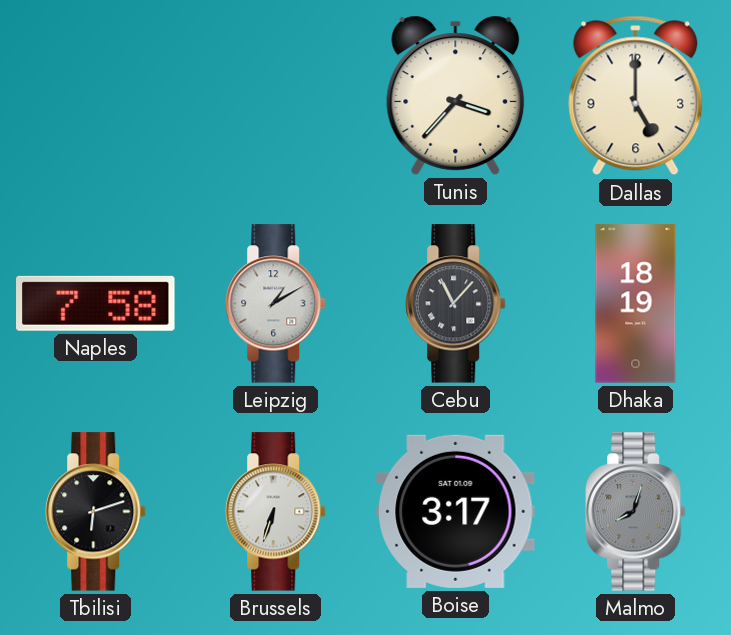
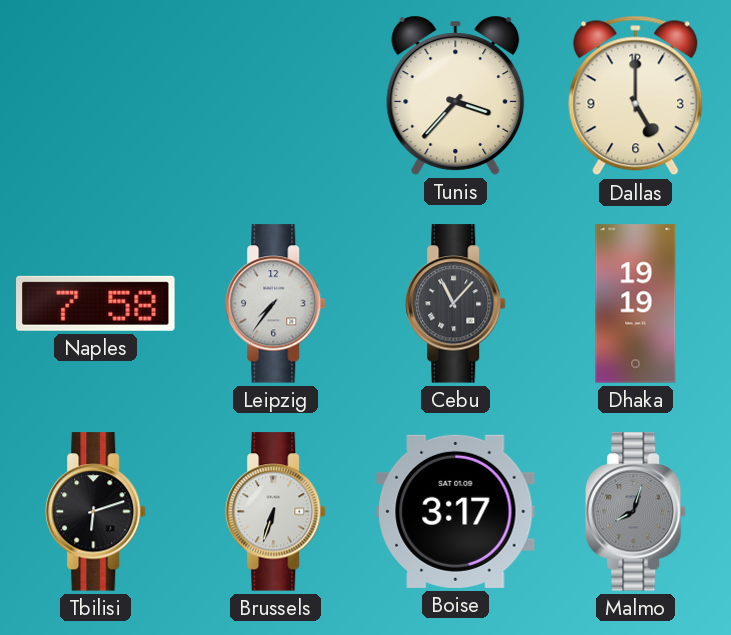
Leipzig: 1:10 -> 7:36
Dhaka: 18:19 -> 19:19
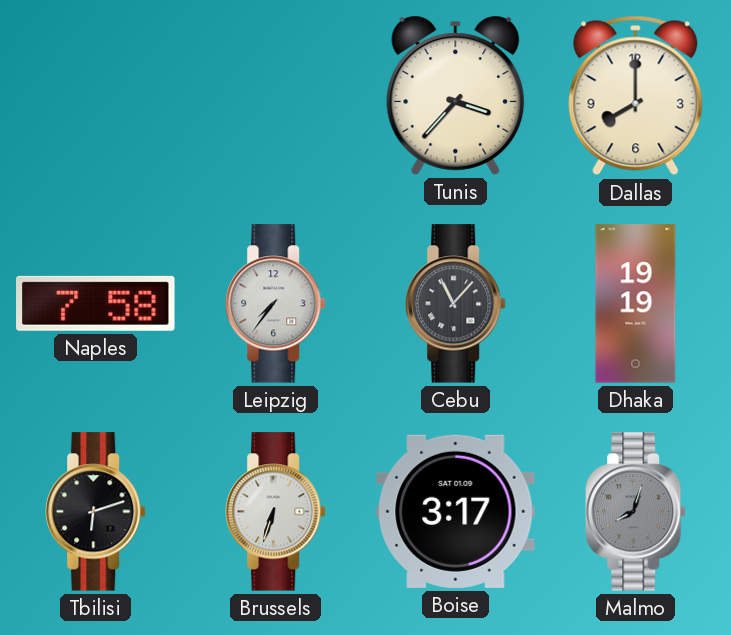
Dallas: 5:00 -> 8:00
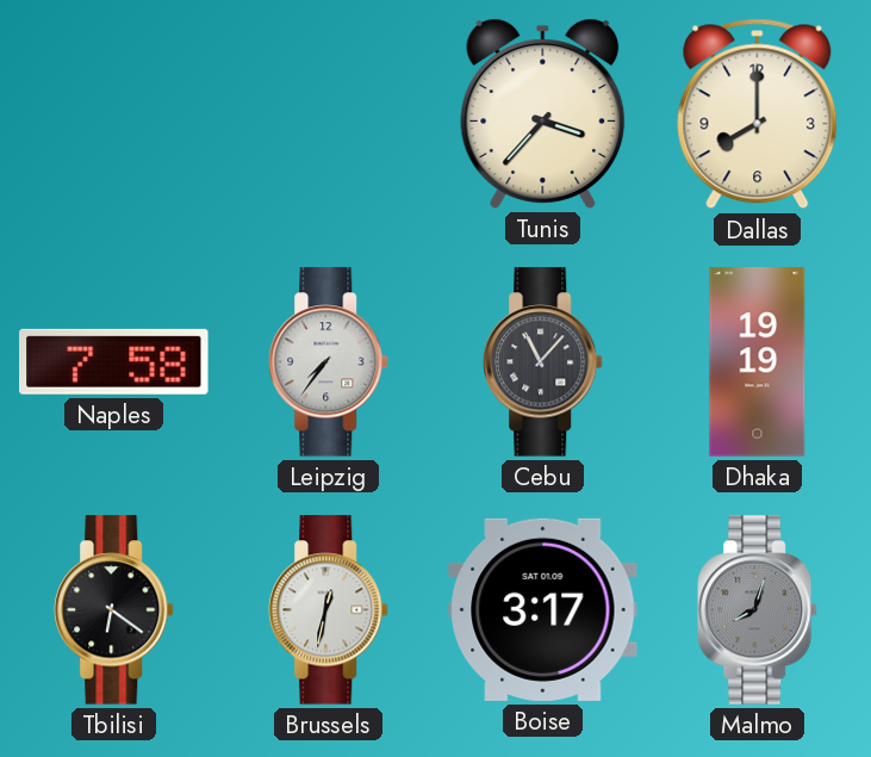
Tbilisi: 6:12 -> 6:21
Brussels: 6:33 -> 12:32
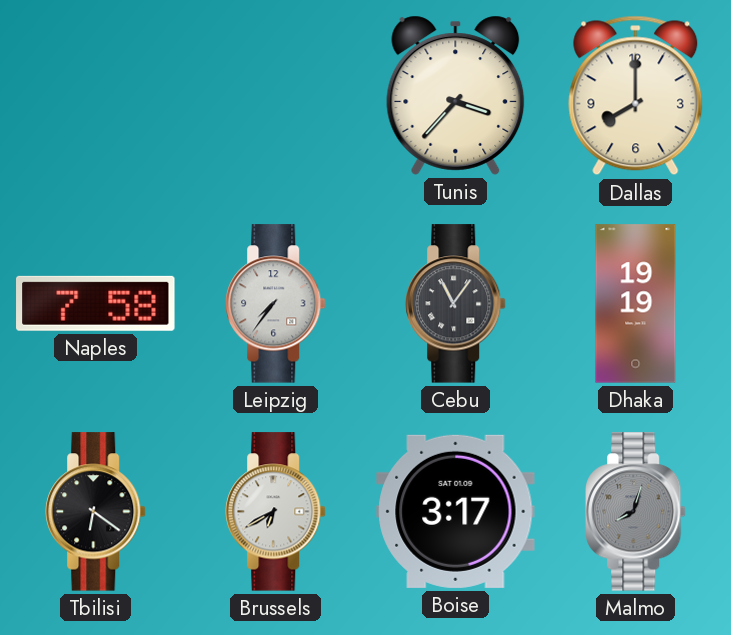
Cebu: 11:07 -> 11:06
Brussels: 12:32 -> 6:40
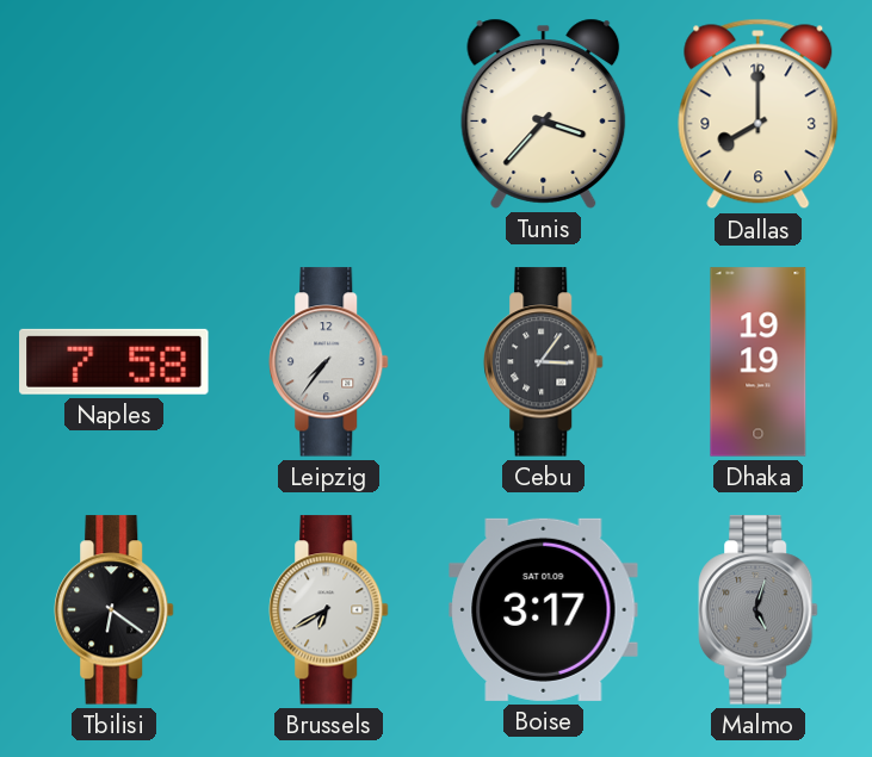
Cebu: 11:06 -> 3:06
Malmo: 8:03 -> 5:03
